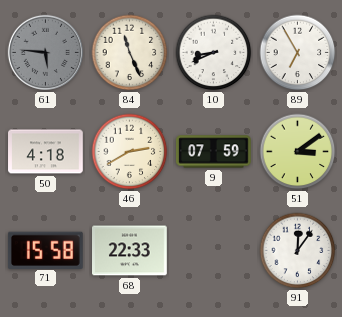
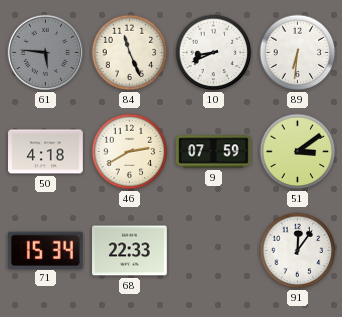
89: 6:55 -> 6:31
71: 15:58 -> 15:34
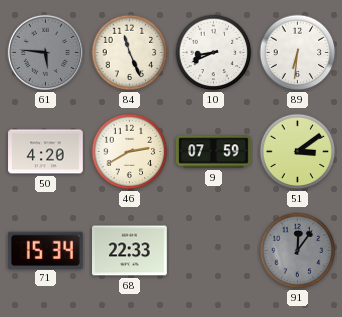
50: 4:18 -> 4:20
91 dial: white -> grey
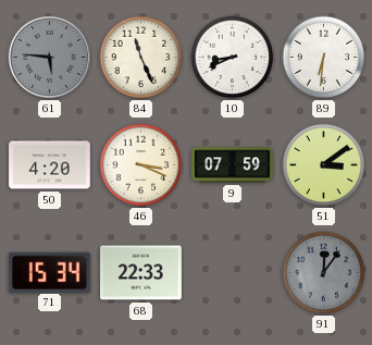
46: 2:40 -> 3:19
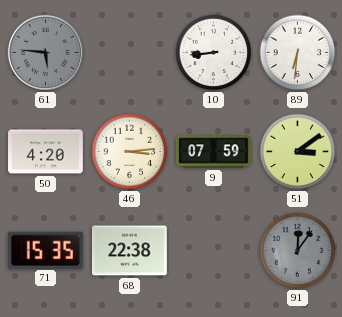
84: 11:26 -> none
10: 8:41 -> 8:44
46: 3:19 -> 3:14
71: 15:34 -> 15:35
68: 22:33 -> 22:38
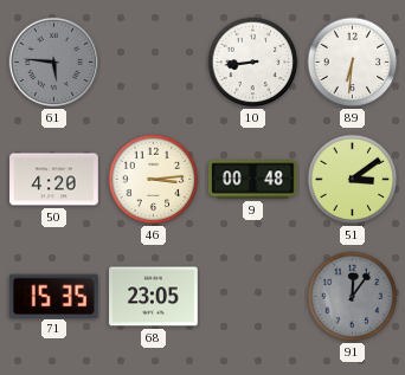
9: 07:59 -> 00:48
68: 22:38 -> 23:05
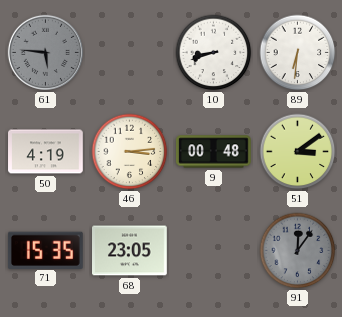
10: 8:44 -> 8:42
50: 4:20 -> 4:19
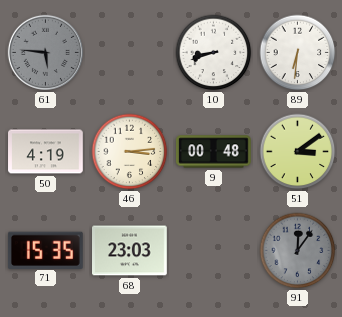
68: 23:05 -> 23:03
